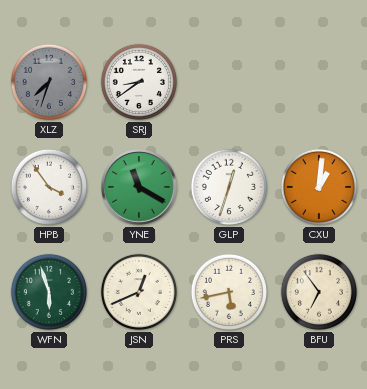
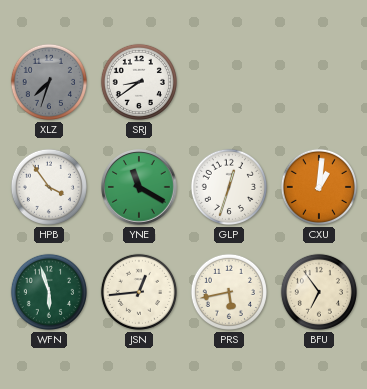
JSN: 12:41 -> 12:44
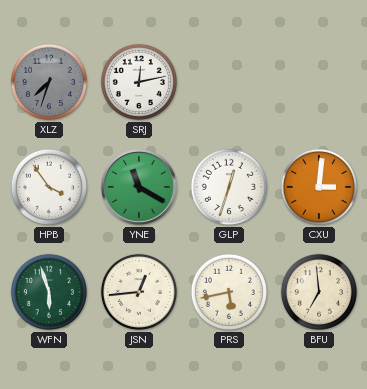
SRJ: 8:39 -> 12:13
CXU: 1:01 -> 3:01
BFU: 6:54 -> 6:59
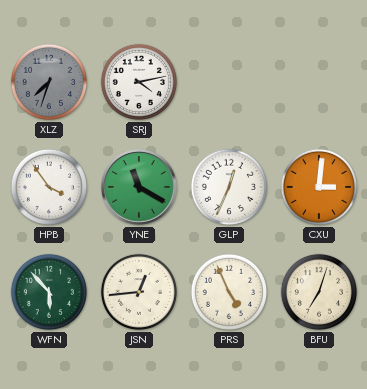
SRJ: 12:13 -> 4:13
GLP: 12:33 -> 12:34
WFN: 5:57 -> 5:53
PRS: 5:43 -> 4:56
BFU: 6:59 -> 7:03
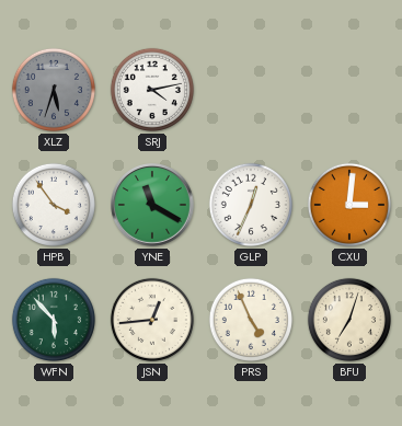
XLZ: 7:33 -> 5:33
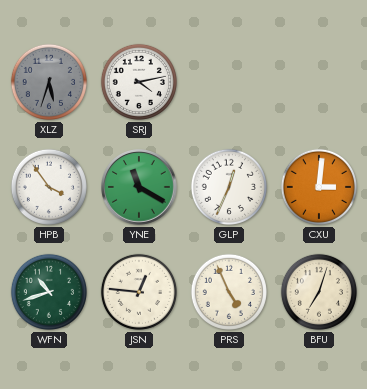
WFN: 5:53 -> 10:42
JSN: 12:44 -> 12:46
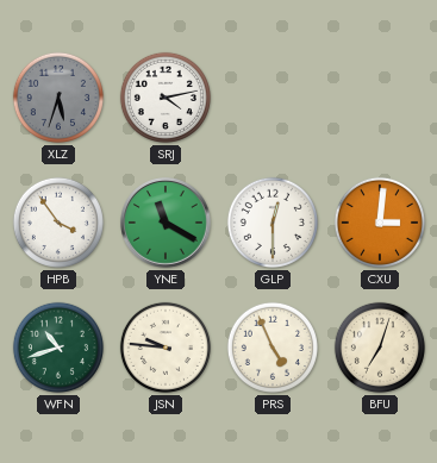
GLP: 12:34 -> 12:30
JSN: 12:46 -> 9:46
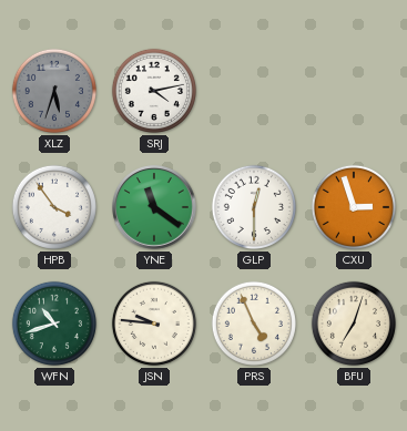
YNE: 11:20 -> 11:21
CXU: 3:01 -> 2:57
